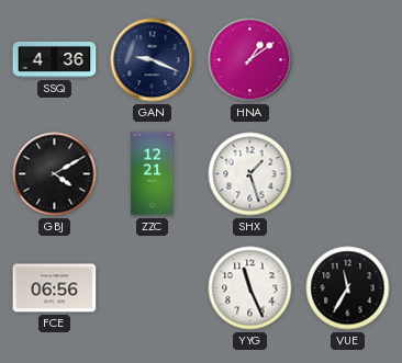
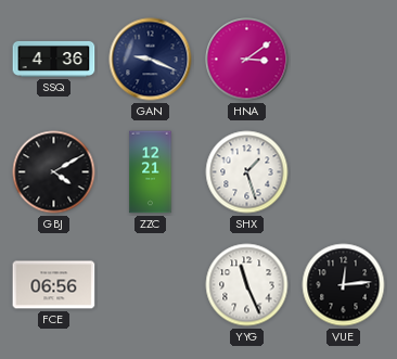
HNA: 1:09 -> 3:09
VUE: 11:35 -> 12:14
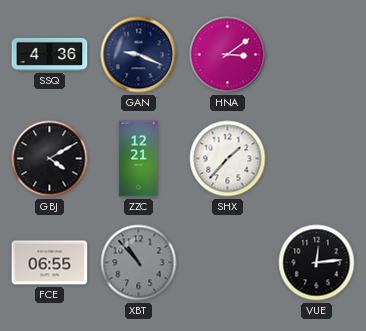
SHX: 1:27 -> 1:37
FCE: 06:56 -> 06:55
XBT: none -> 10:53
YYG: 11:26 -> none
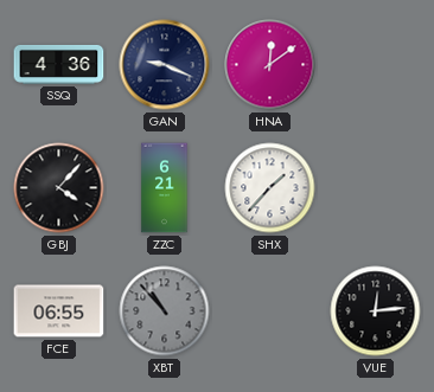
HNA: 3:09 -> 12:09
GBJ: 4:10 -> 4:07
ZZC: 12:21 -> 6:21
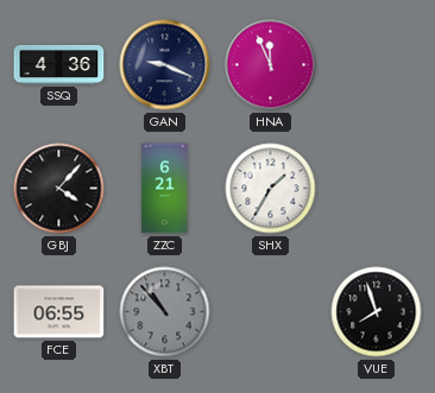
HNA: 12:09 -> 11:56
SHX: 1:37 -> 1:35
VUE: 12:14 -> 7:57
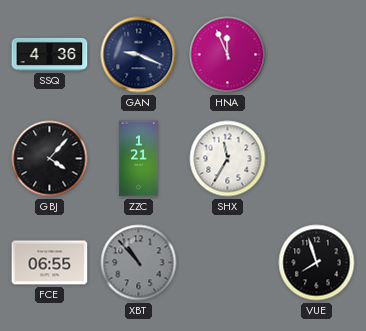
ZZC: 6:21 -> 1:21
SHX: 1:35 -> 11:35
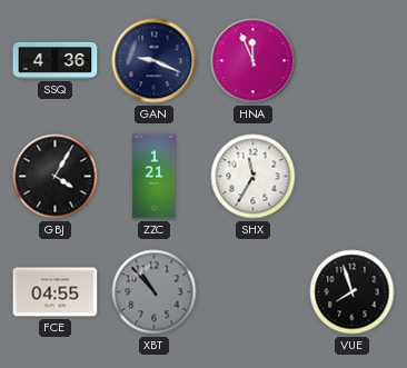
GBJ: 4:07 -> 4:05
FCE: 06:55 -> 04:55
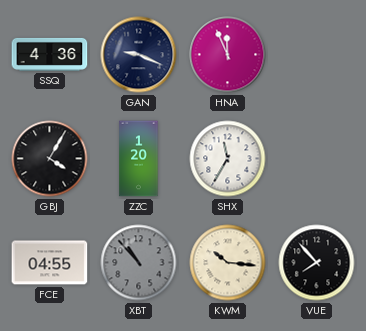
ZZC: 1:21 -> 1:20
KWM: none -> 10:16
VUE: 7:57 -> 7:53
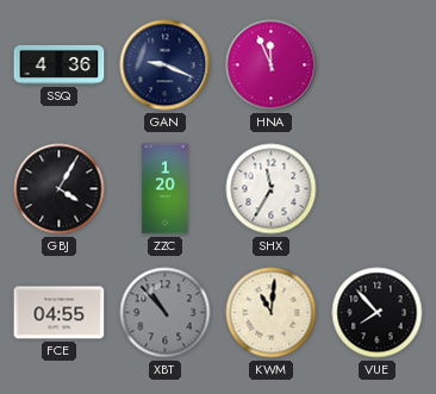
KWM: 10:16 -> 11:01
